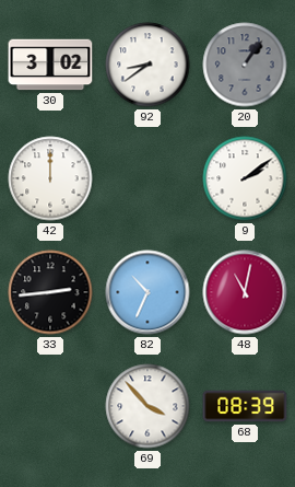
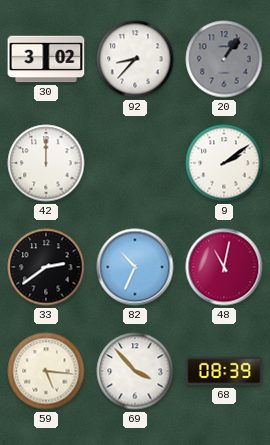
92: 8:39 -> 8:37
33: 2:44 -> 2:39
59: none -> 5:16
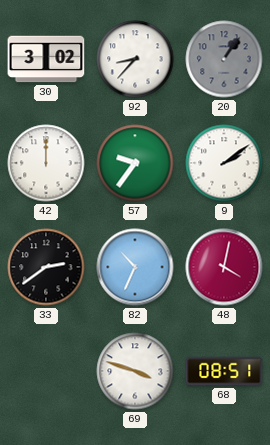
57: none -> 9:36
48: 11:02 -> 4:02
59: 5:16 -> none
69: 3:53 -> 3:48
68: 08:39 -> 08:51
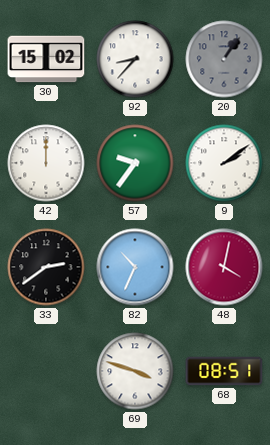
30: 3:02 -> 15:02
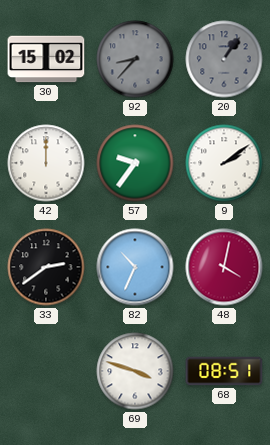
92 dial: white -> grey
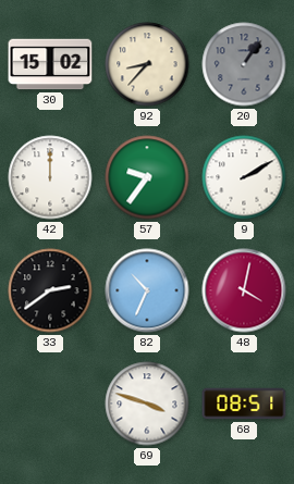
92 dial: grey -> cream
9: 2:09 -> 2:10
